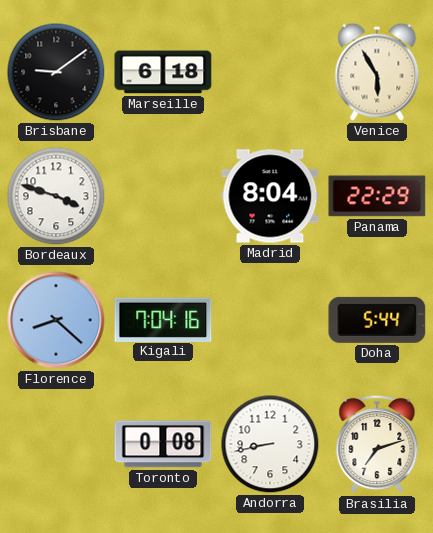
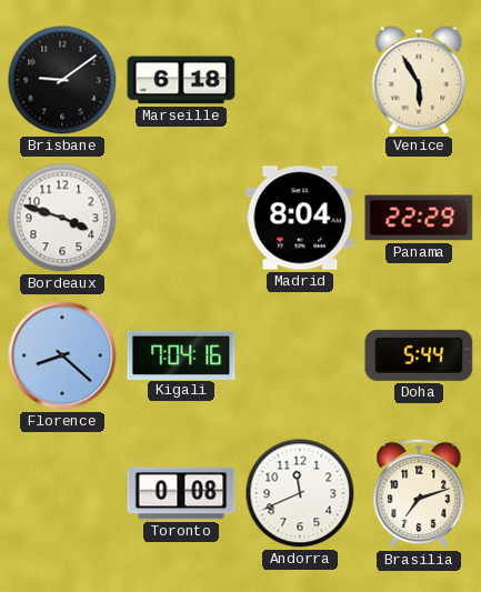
Andorra: 8:43 -> 11:41
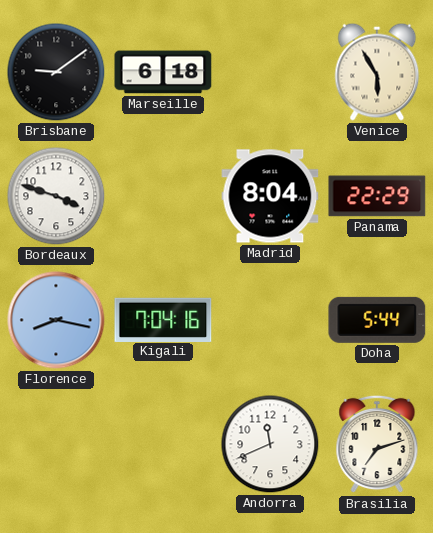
Florence: 8:22 -> 8:17
Toronto: 0:08 -> none
